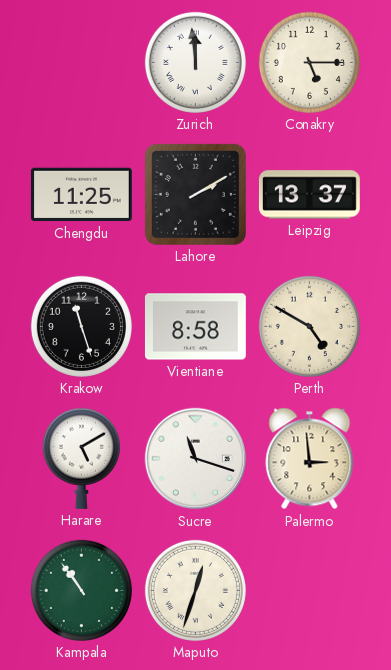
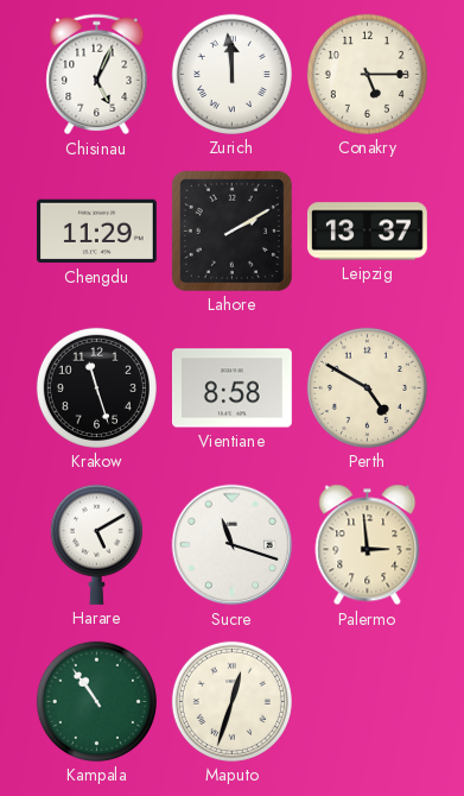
Chisinau: none -> 5:04
Chengdu: 11:25 -> 11:29
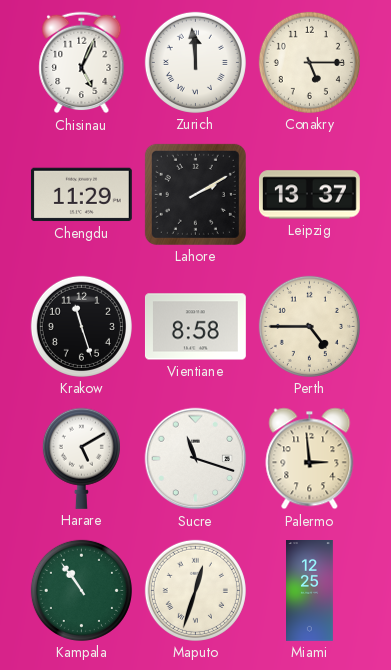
Perth: 4:50 -> 4:45
Miami: none -> 12:25
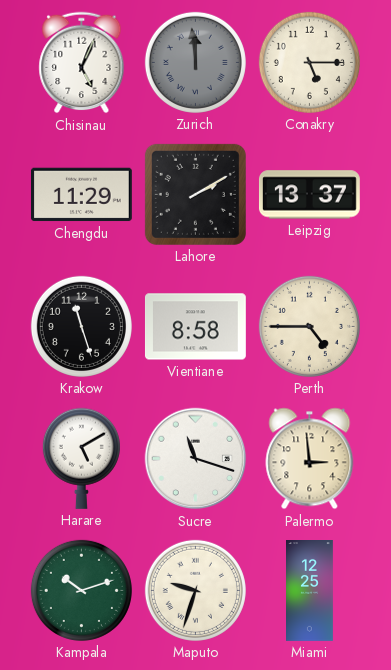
Zurich dial: white -> grey
Kampala: 10:54 -> 10:12
Maputo: 12:33 -> 9:33
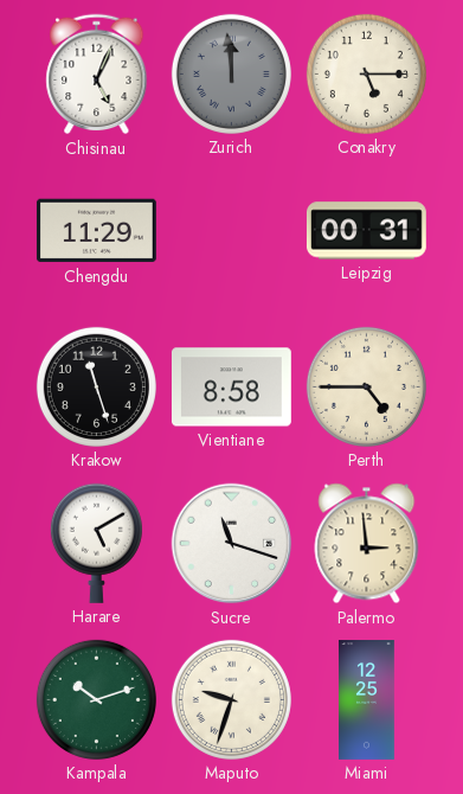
Lahore: 2:10 -> none
Leipzig: 13:37 -> 00:31
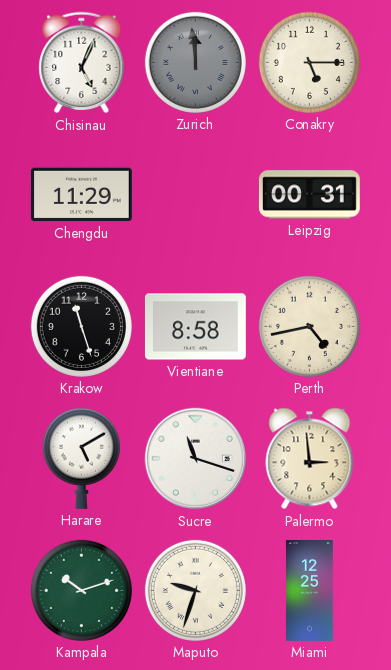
Perth: 4:45 -> 4:43
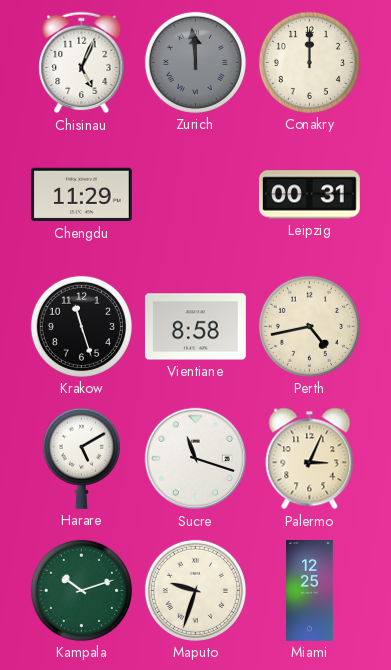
Conakry: 5:15 -> 12:00
Palermo: 2:59 -> 3:04
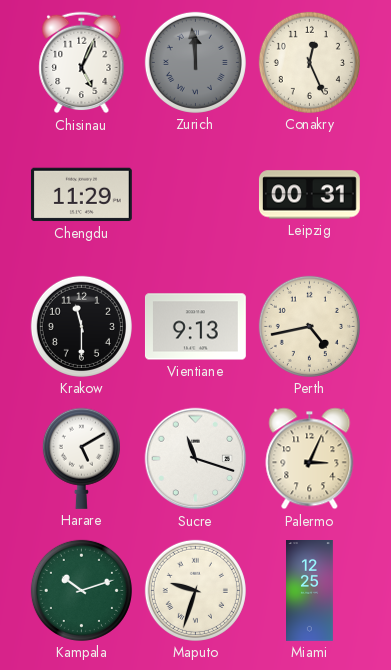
Conakry: 12:00 -> 12:26
Krakow: 11:27 -> 11:30
Vientiane: 8:58 -> 9:13
